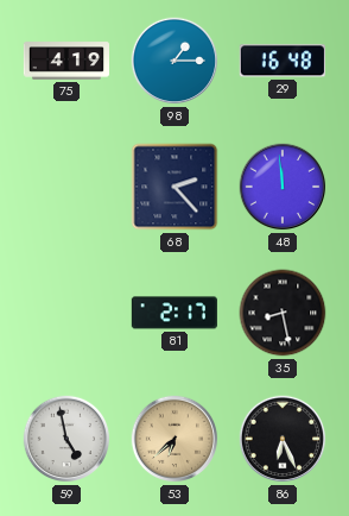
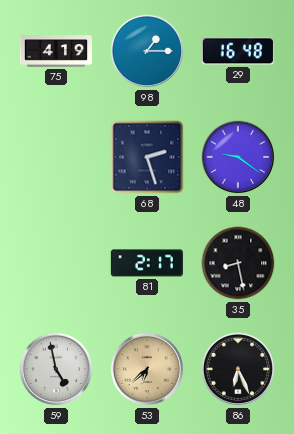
68: 2:23 -> 2:27
48: 11:59 -> 9:21
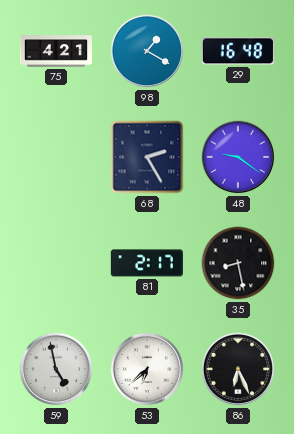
75: 4:19 -> 4:21
98: 1:15 -> 1:20
68: 2:27 -> 2:25
53 dial: champagne -> white
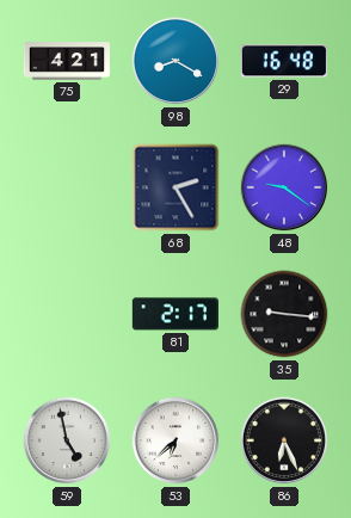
98: 1:20 -> 8:20
35: 8:28 -> 9:16
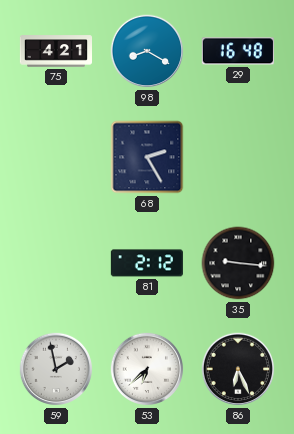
48: 9:21 -> none
81: 2:17 -> 2:12
59: 4:58 -> 1:58
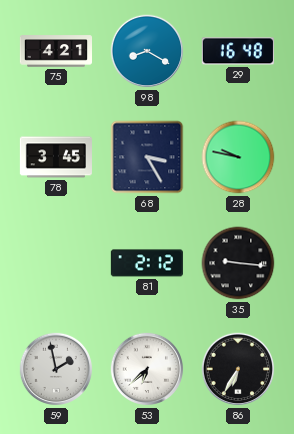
78: none -> 3:45
68: 2:25 -> 3:25
28: none -> 9:47
86: 6:26 -> 6:35
